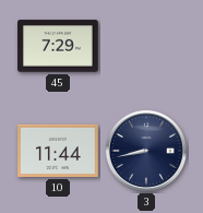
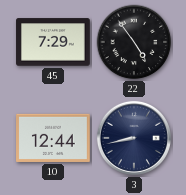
22: none -> 4:54
10: 11:44 -> 12:44
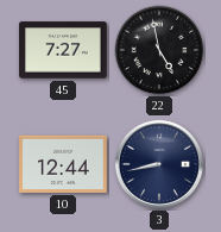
45: 7:29 -> 7:27
22: 4:54 -> 4:58
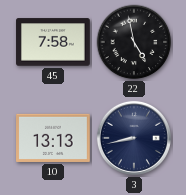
45: 7:27 -> 7:58
10: 12:44 -> 13:13
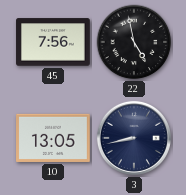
45: 7:58 -> 7:56
10: 13:13 -> 13:05
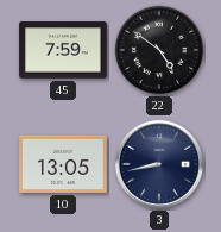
45: 7:56 -> 7:59
22: 4:58 -> 4:51
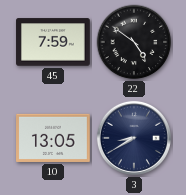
3: 8:43 -> 8:40
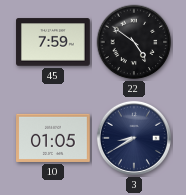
10: 13:05 -> 01:05
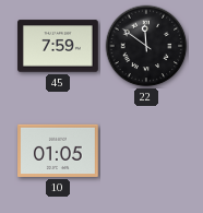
22: 4:51 -> 11:51
3: 8:40 -> none
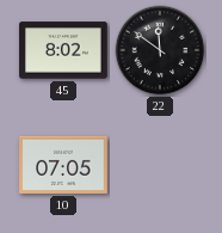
45: 7:59 -> 8:02
10: 01:05 -> 07:05
